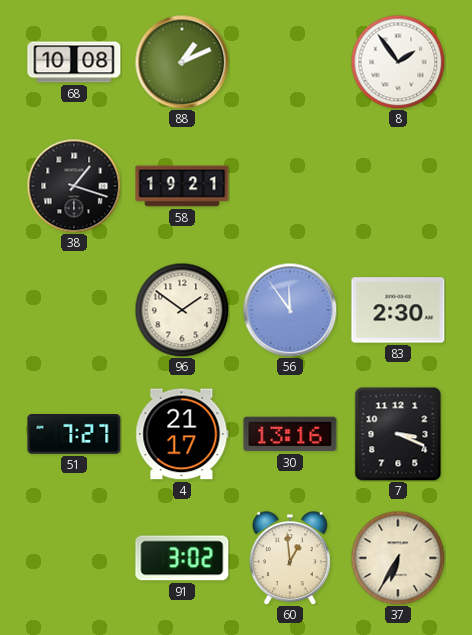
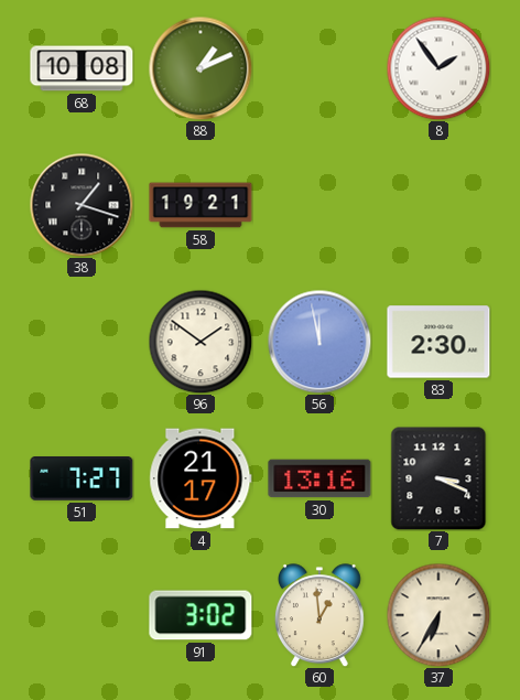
56: 11:54 -> 11:58
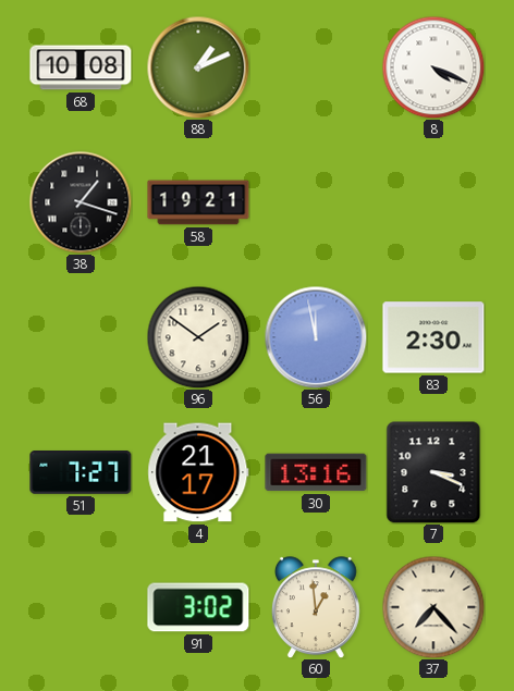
8: 1:54 -> 4:19
37: 6:35 -> 7:23
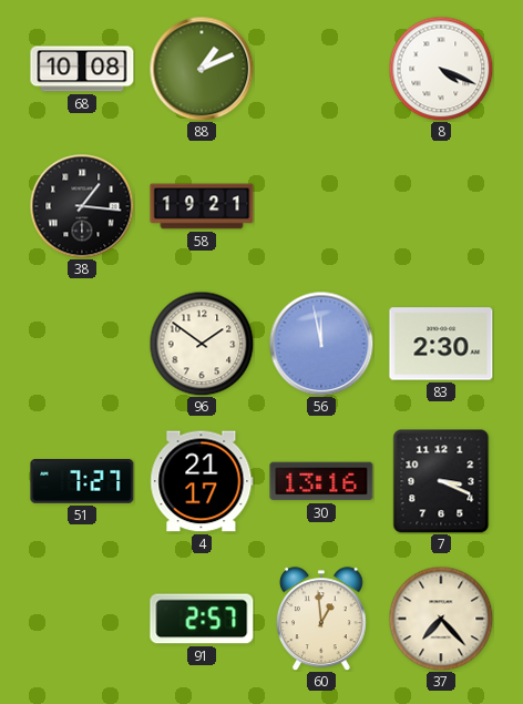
38: 1:18 -> 1:16
91: 3:02 -> 2:57
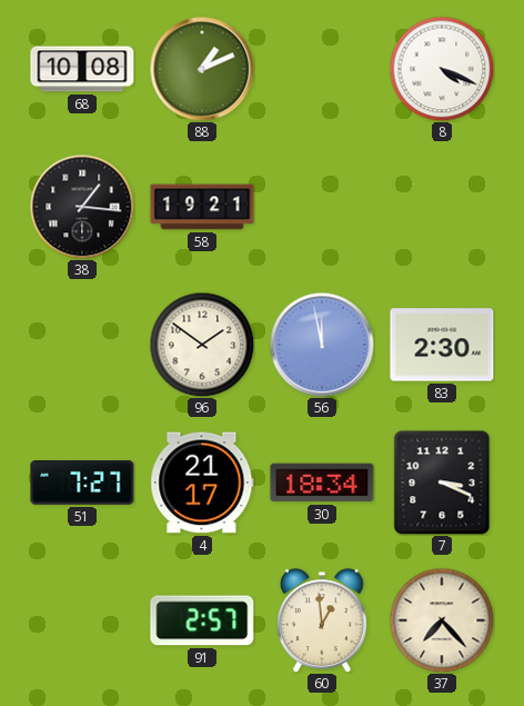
30: 13:16 -> 18:34
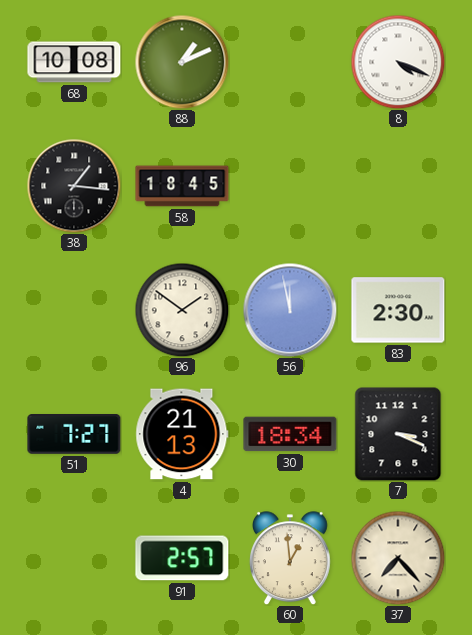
58: 19:21 -> 18:45
4: 21:17 -> 21:13
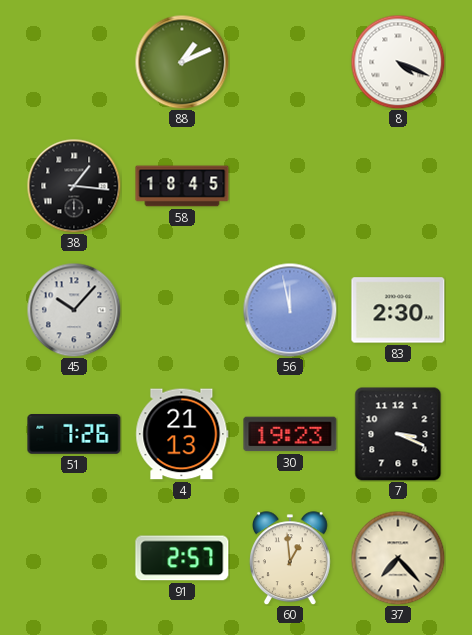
68: 10:08 -> none
45: none -> 10:07
96: 1:51 -> none
51: 7:27 -> 7:26
30: 18:34 -> 19:23
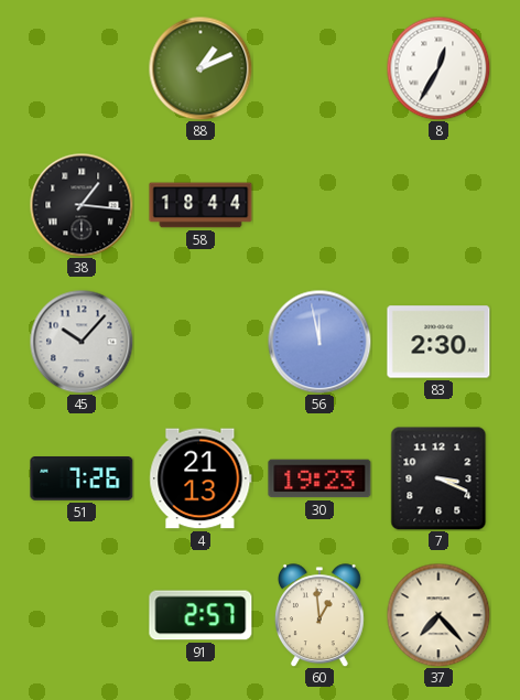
8: 4:19 -> 12:35
58: 18:45 -> 18:44
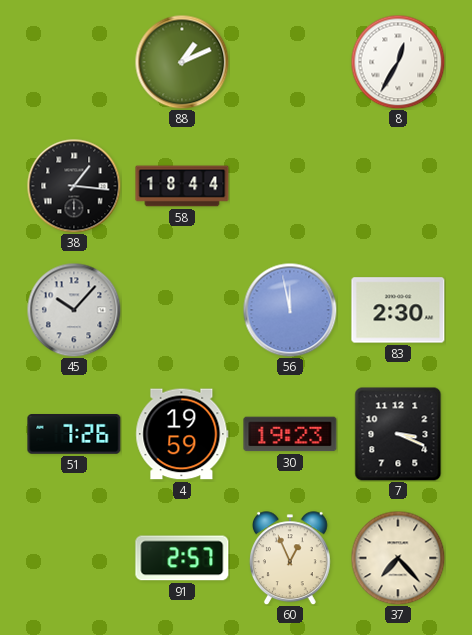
4: 21:13 -> 19:59
60: 12:59 -> 12:56
